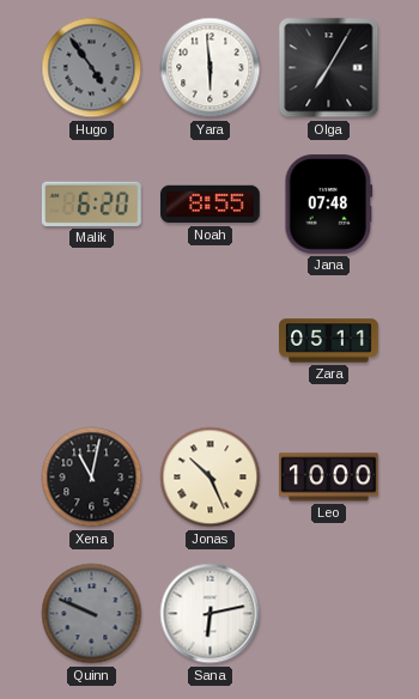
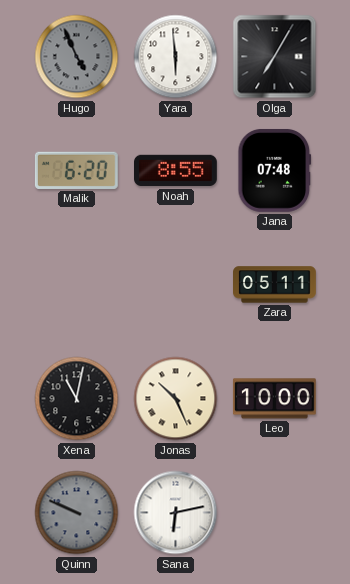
Hugo: 4:54 -> 4:56
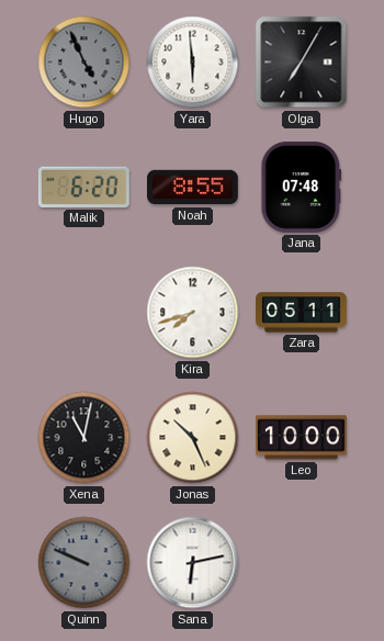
Kira: none -> 7:42
